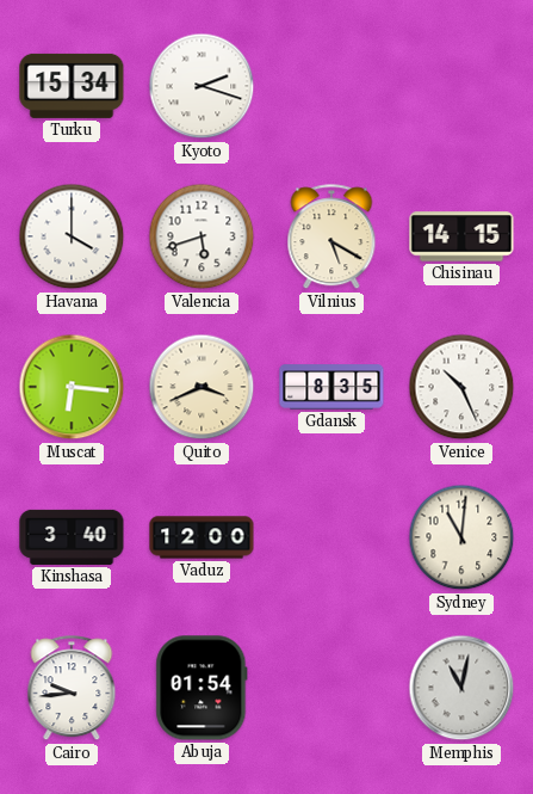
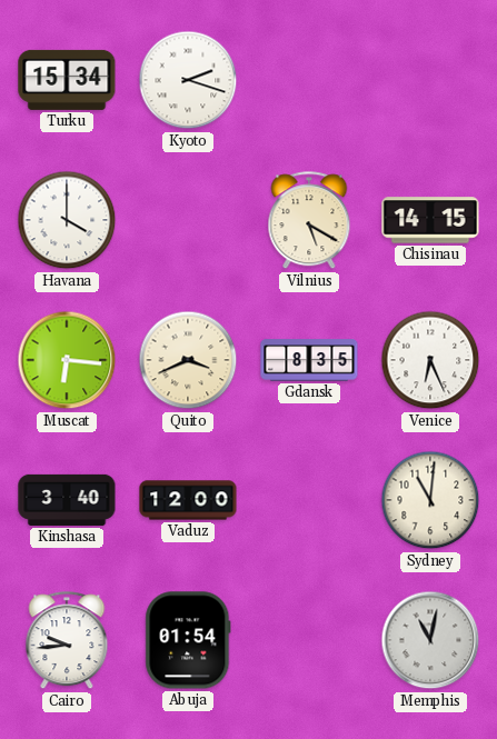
Valencia: 5:42 -> none
Venice: 10:26 -> 6:26
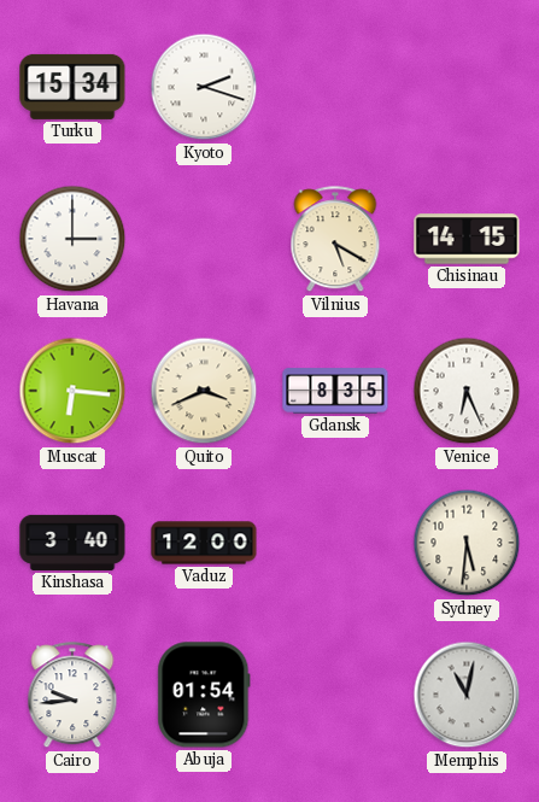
Havana: 4:00 -> 3:00
Sydney: 11:01 -> 5:31
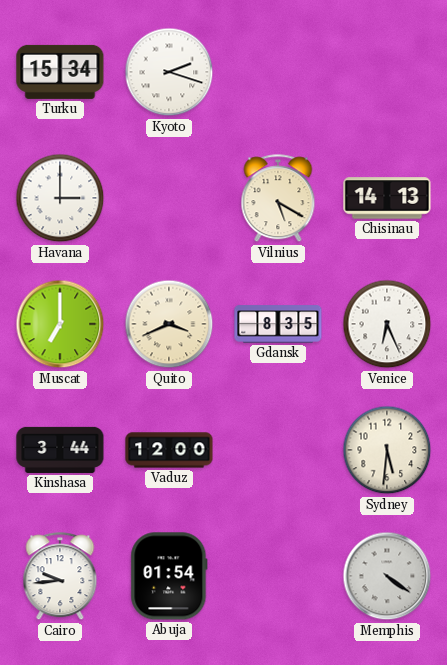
Chisinau: 14:15 -> 14:13
Muscat: 6:16 -> 7:00
Kinshasa: 3:40 -> 3:44
Memphis: 11:02 -> 4:21
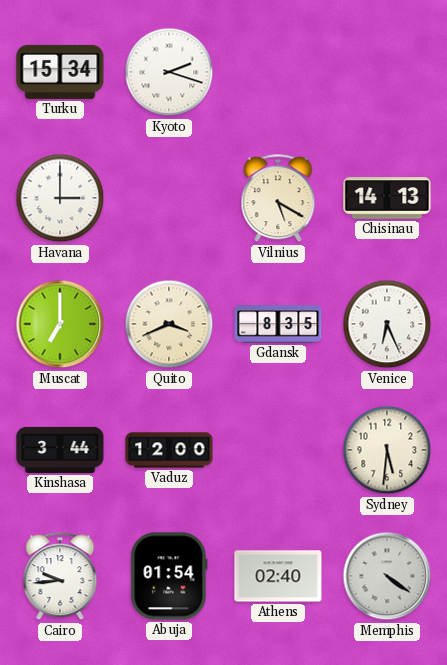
Athens: none -> 02:40
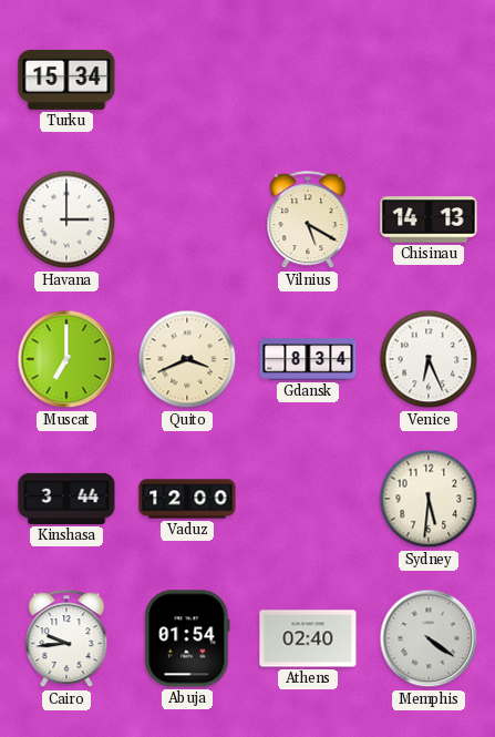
Kyoto: 2:18 -> none
Gdansk: 8:35 -> 8:34
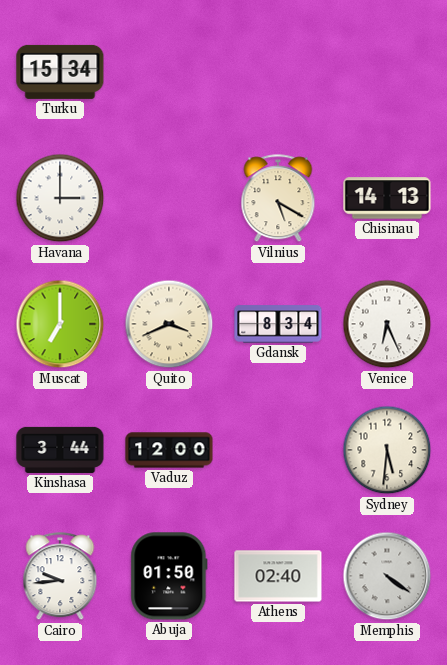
Abuja: 01:54 -> 01:50
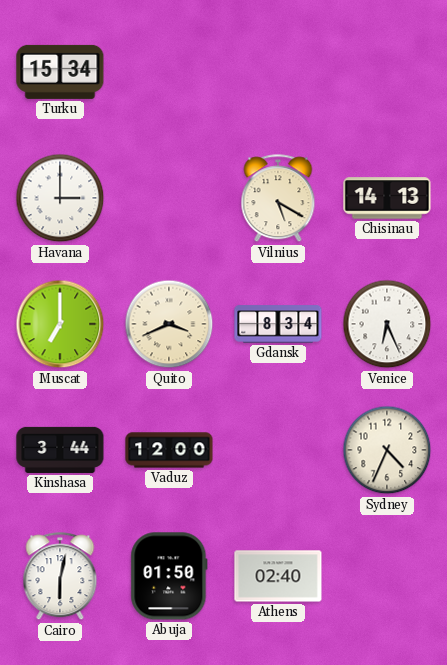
Sydney: 5:31 -> 4:34
Cairo: 9:44 -> 6:02
Memphis: 4:21 -> none
